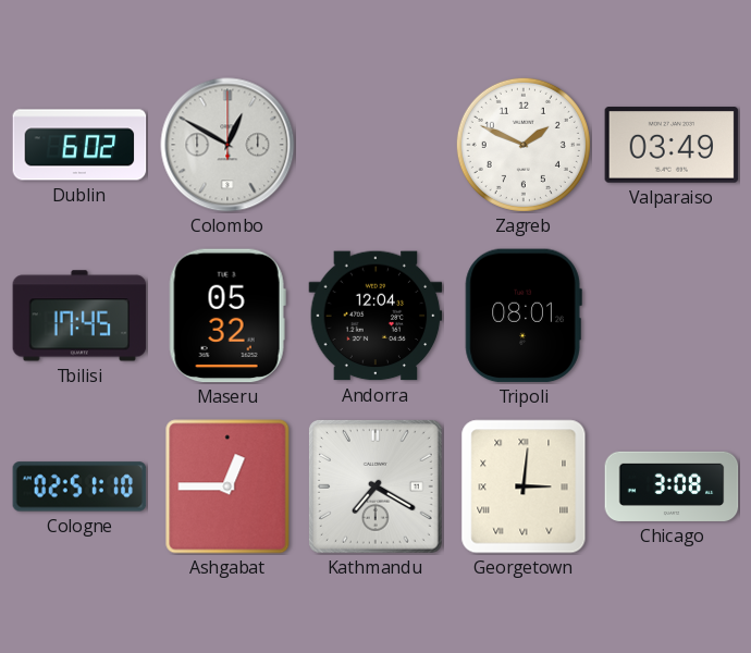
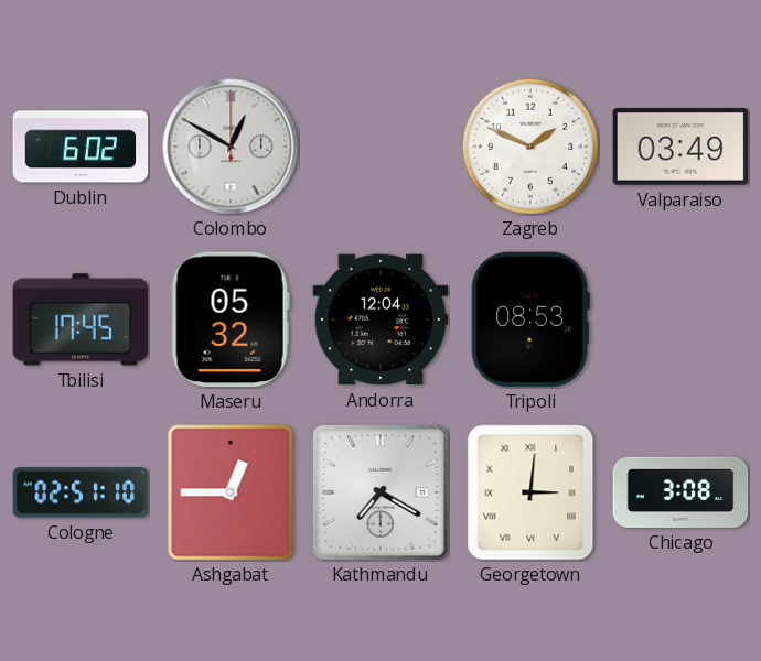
Tripoli: 08:01 -> 08:53
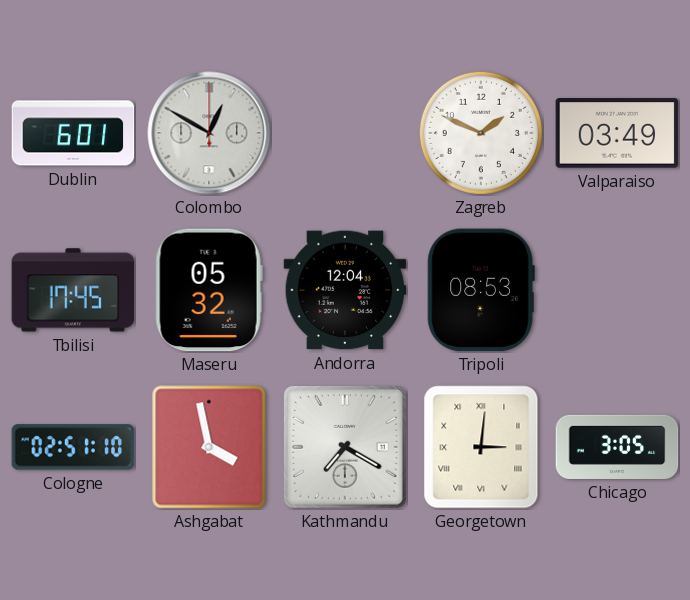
Dublin: 6:02 -> 6:01
Ashgabat: 12:45 -> 3:58
Chicago: 3:08 -> 3:05
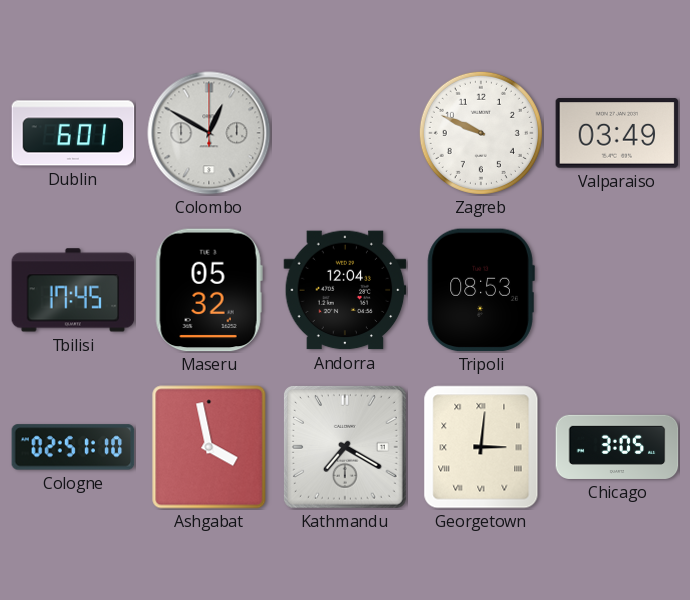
Zagreb: 1:49 -> 9:49
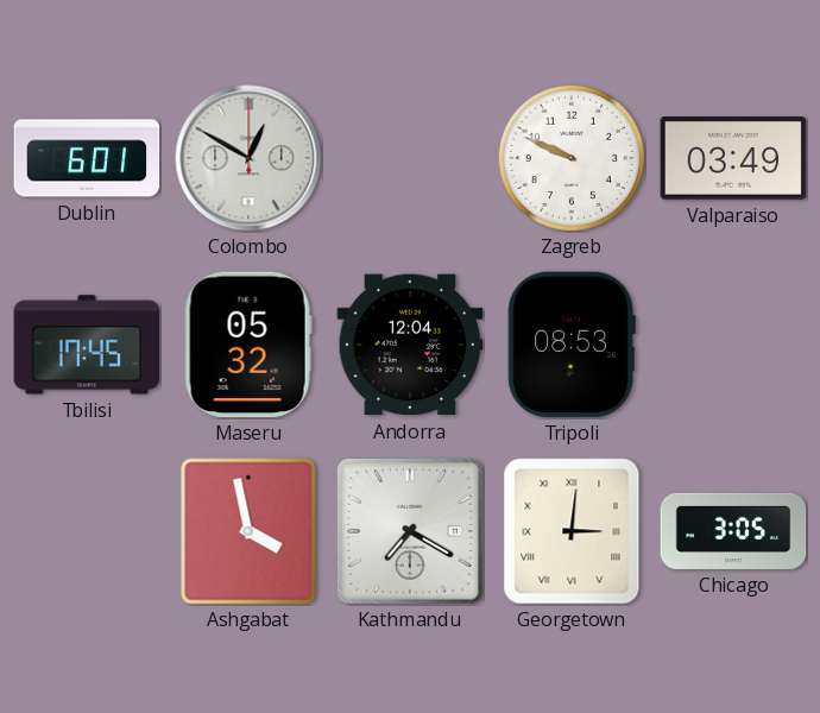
Cologne: 02:51 -> none
